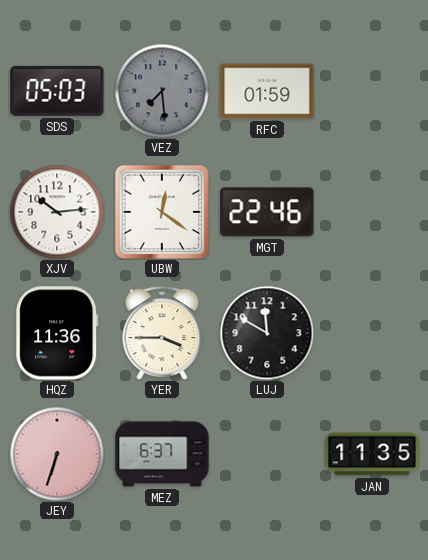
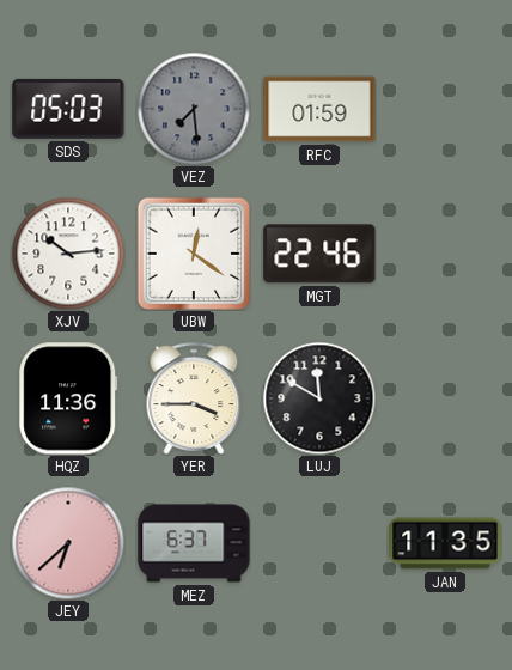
JEY: 6:33 -> 6:38
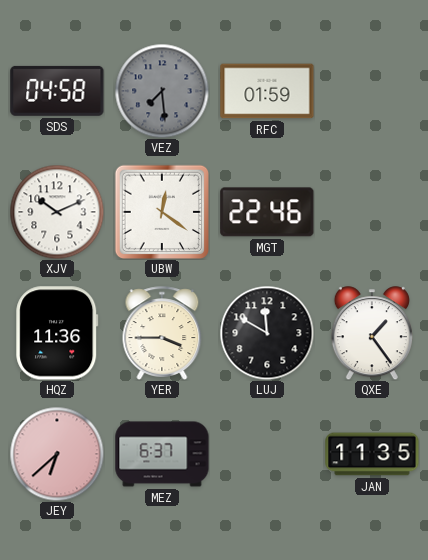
SDS: 05:03 -> 04:58
XJV: 10:14 -> 10:11
QXE: none -> 1:24
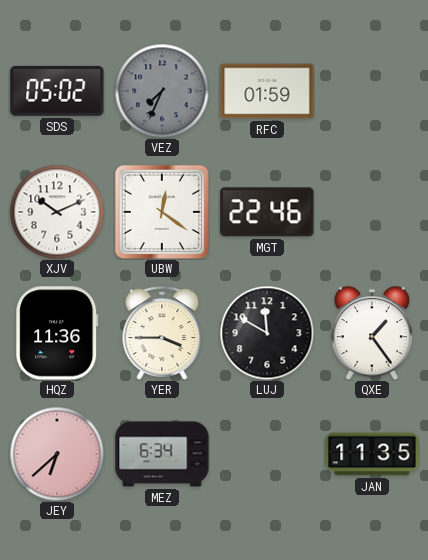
SDS: 04:58 -> 05:02
VEZ: 7:29 -> 7:34
MEZ: 6:37 -> 6:34
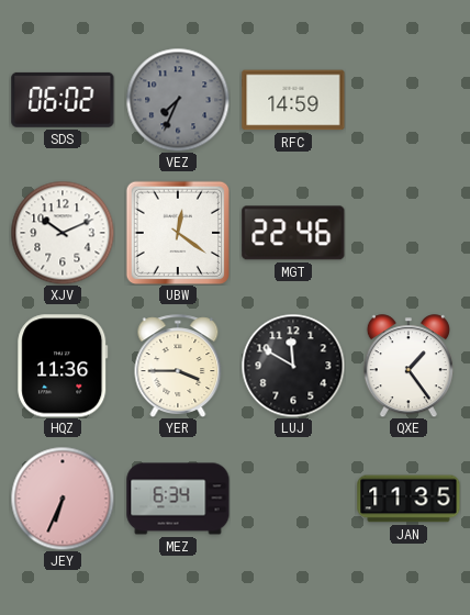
SDS: 05:02 -> 06:02
RFC: 01:59 -> 14:59
JEY: 6:38 -> 6:34
